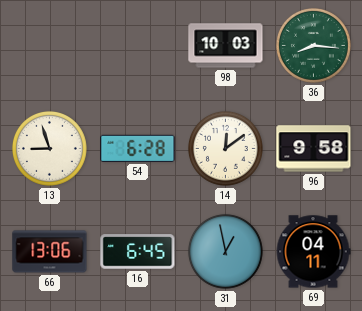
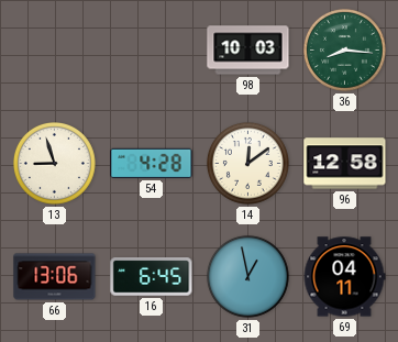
54: 6:28 -> 4:28
96: 9:58 -> 12:58
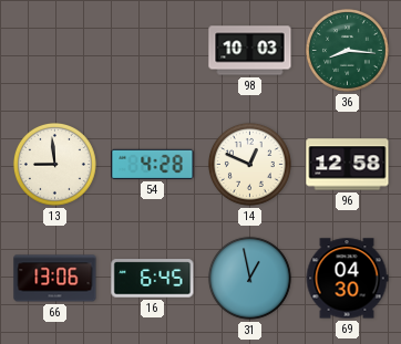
13: 8:57 -> 8:59
14: 12:09 -> 12:49
69: 04:11 -> 04:30
